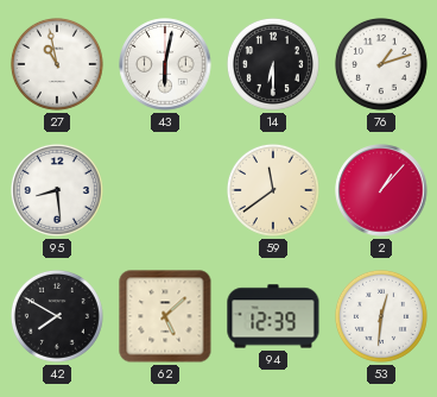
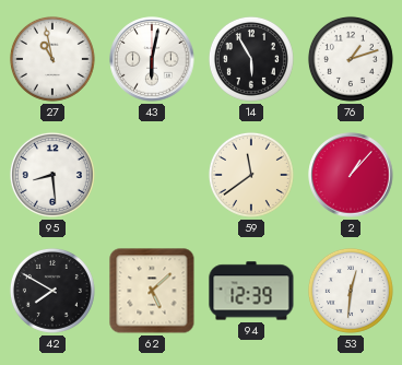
14: 6:30 -> 5:55
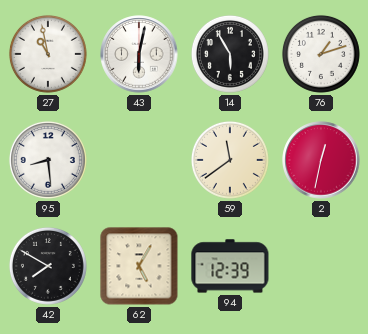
2: 1:07 -> 12:32
62: 5:08 -> 5:05
53: 12:31 -> none
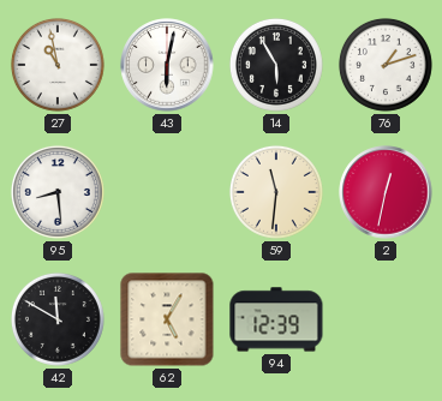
59: 11:39 -> 11:31
42: 7:50 -> 11:50
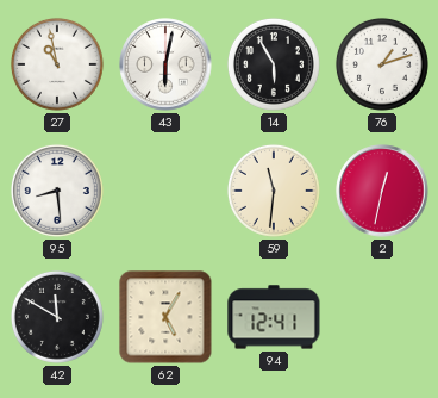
94: 12:39 -> 12:41
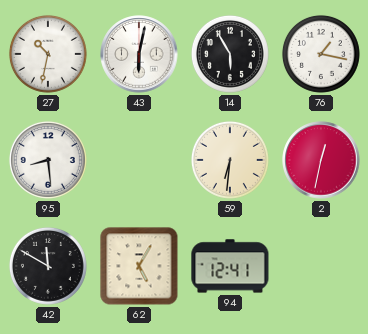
27: 10:58 -> 10:32
76: 1:12 -> 1:17
59: 11:31 -> 6:31
